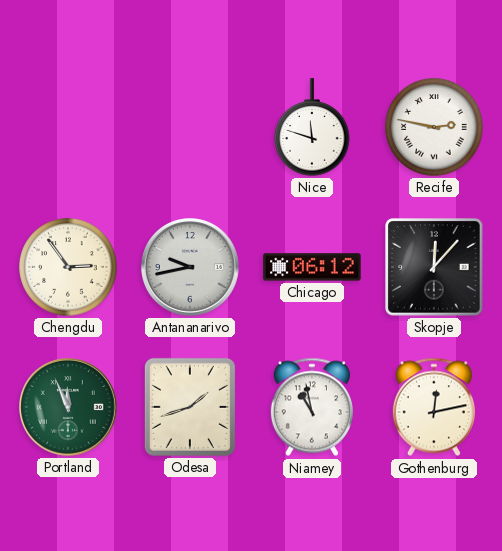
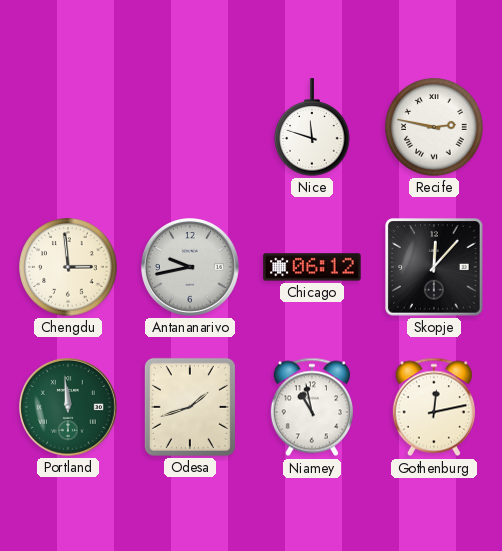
Chengdu: 2:54 -> 2:59
Portland: 11:56 -> 11:59
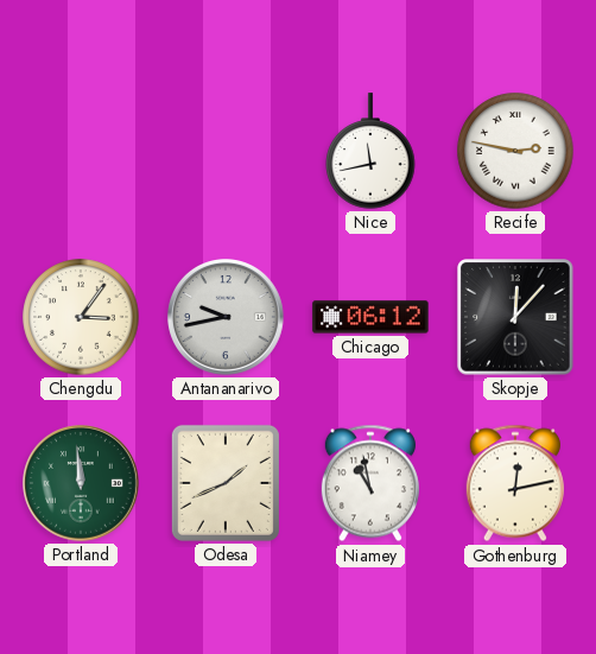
Nice: 11:48 -> 11:43
Chengdu: 2:59 -> 3:06
Odesa: 1:42 -> 1:41
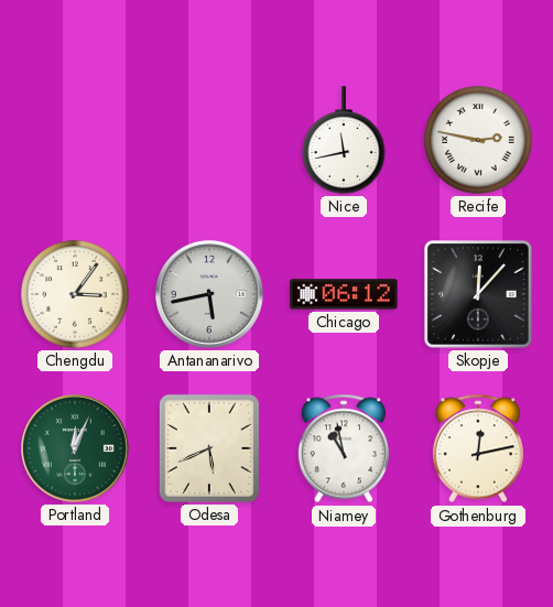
Antananarivo: 9:43 -> 5:43
Portland: 11:59 -> 12:04
Odesa: 1:41 -> 5:41
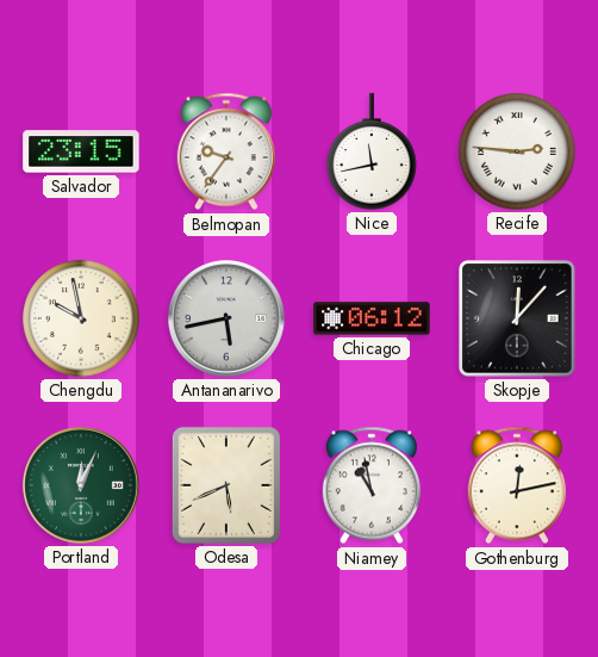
Salvador: none -> 23:15
Belmopan: none -> 9:36
Recife: 2:47 -> 2:46
Chengdu: 3:06 -> 9:58
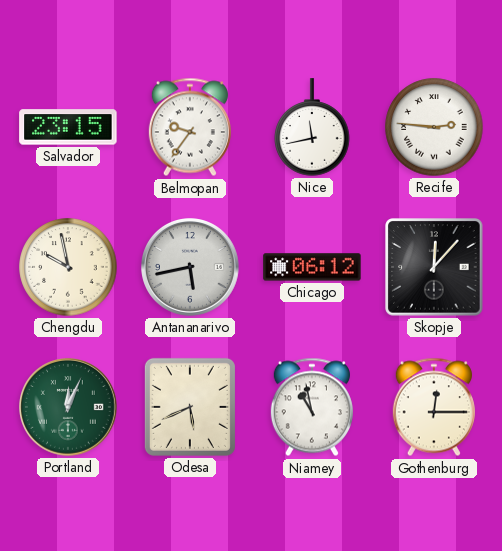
Gothenburg: 12:13 -> 12:15
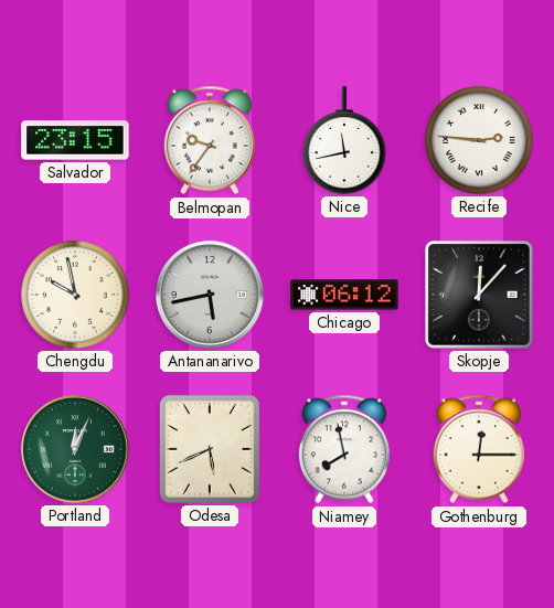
Niamey: 10:58 -> 7:58
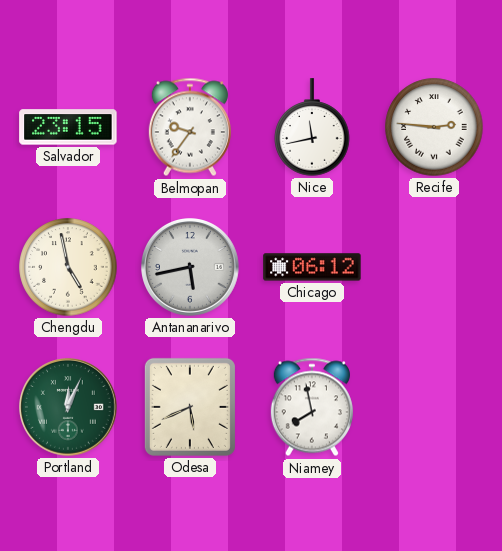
Chengdu: 9:58 -> 4:58
Skopje: 12:07 -> none
Gothenburg: 12:15 -> none
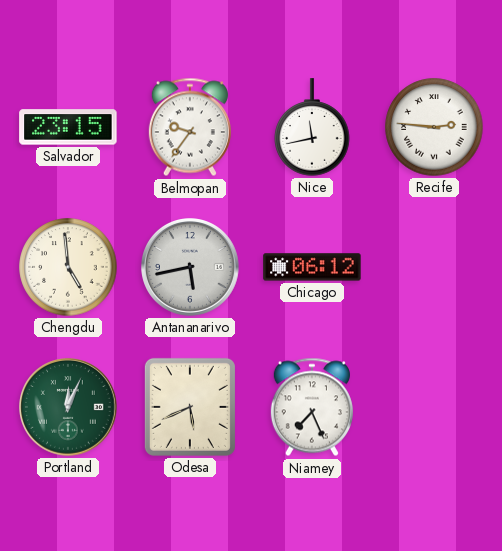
Chengdu: 4:58 -> 4:59
Niamey: 7:58 -> 7:26
